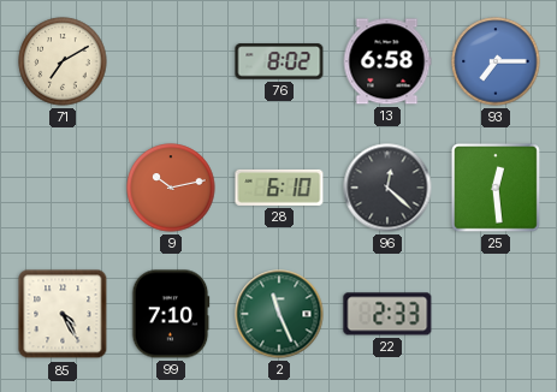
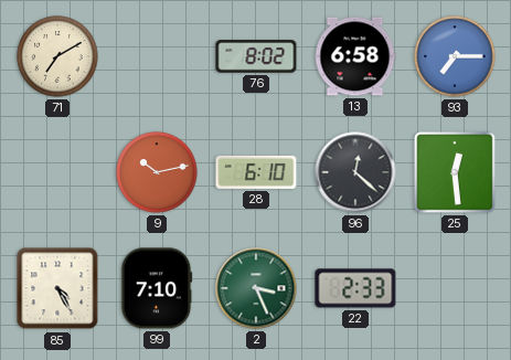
2: 11:26 -> 3:26
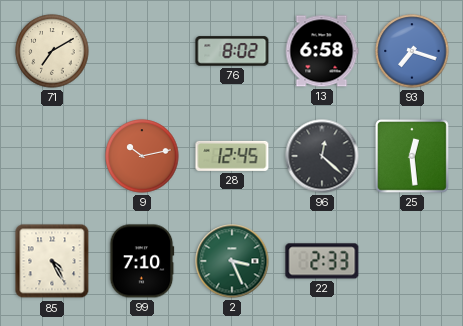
93: 7:15 -> 7:18
28: 6:10 -> 12:45
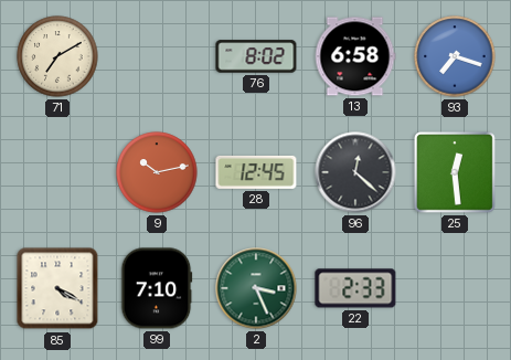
85: 4:25 -> 4:20
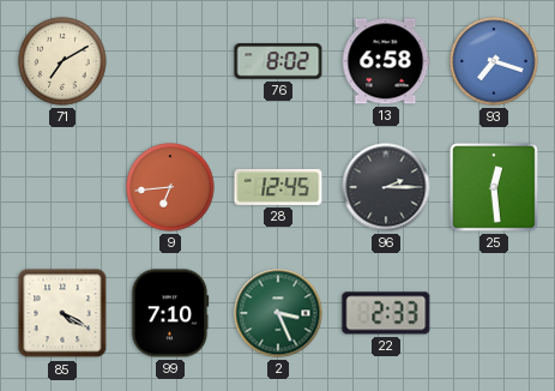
9: 10:13 -> 6:44
96: 12:22 -> 2:15
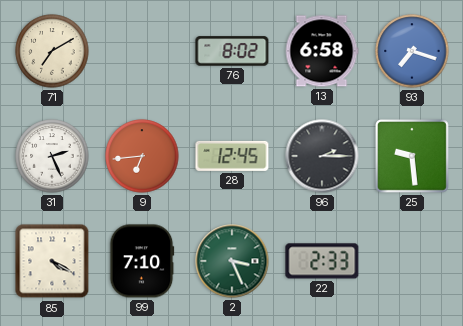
31: none -> 2:26
25: 12:29 -> 9:29
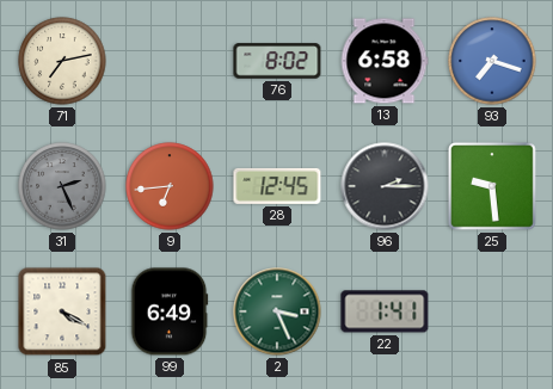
71: 7:10 -> 7:13
31 dial: white -> grey
99: 7:10 -> 6:49
22: 2:33 -> 1:41
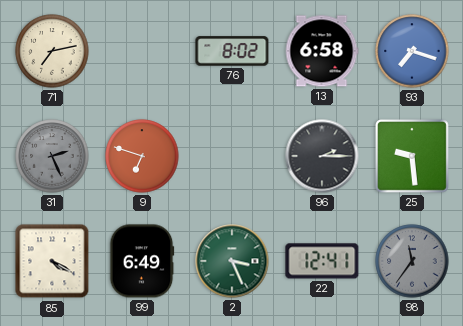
9: 6:44 -> 6:48
28: 12:45 -> none
22: 1:41 -> 12:41
98: none -> 11:36
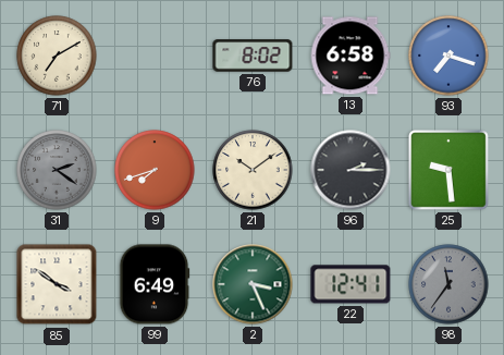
71: 7:13 -> 7:10
31: 2:26 -> 2:21
9: 6:48 -> 7:42
21: none -> 10:09
85: 4:20 -> 3:51
